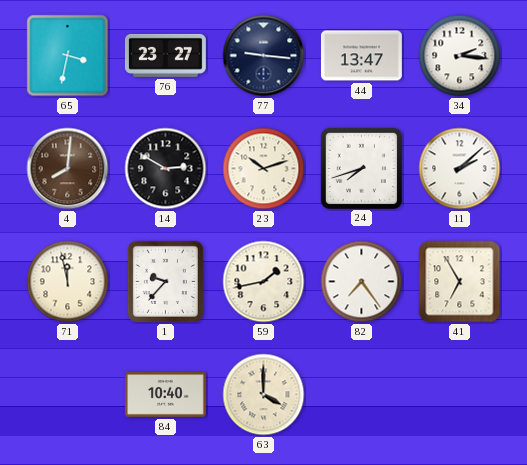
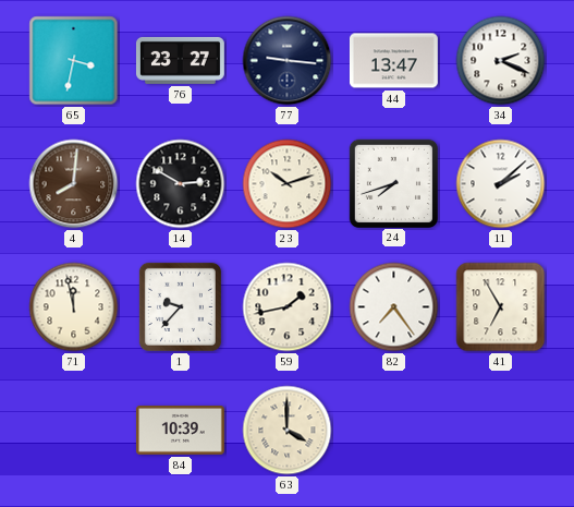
34: 2:16 -> 2:19
84: 10:40 -> 10:39
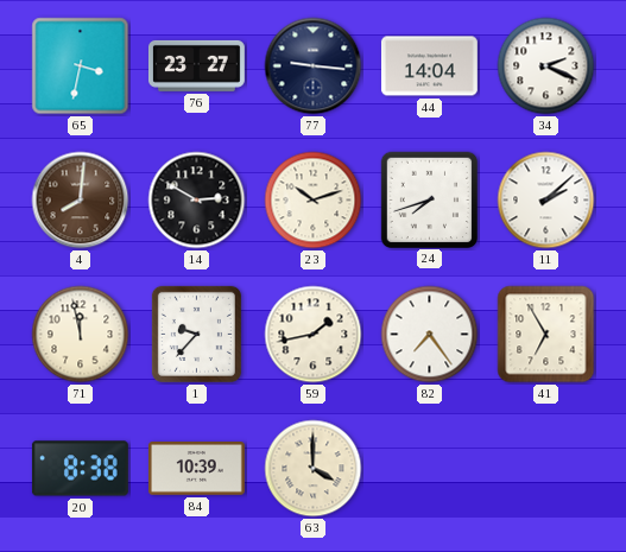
44: 13:47 -> 14:04
20: none -> 8:38
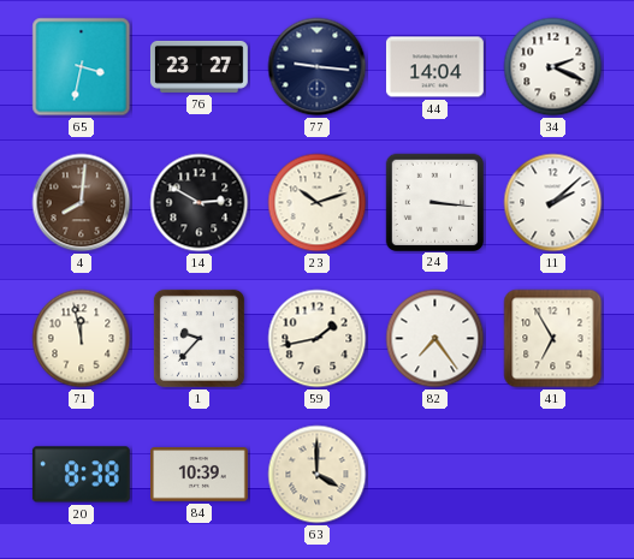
24: 7:42 -> 3:16
